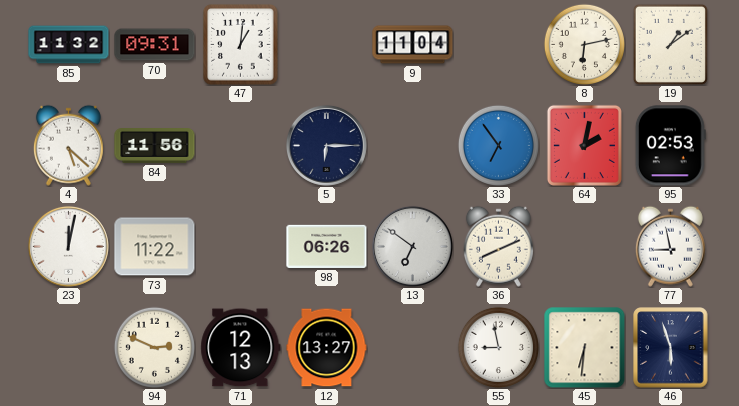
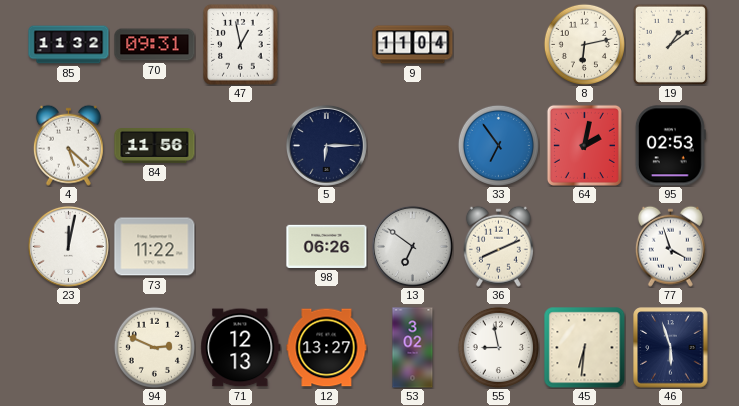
47: 1:01 -> 12:58
77: 8:58 -> 3:57
53: none -> 3:02
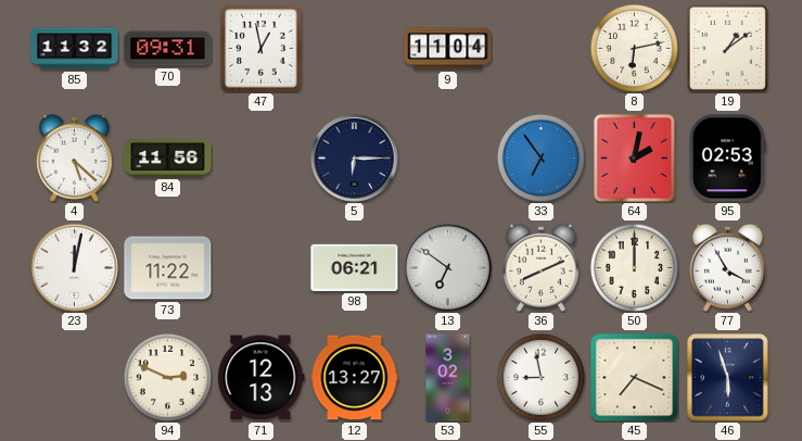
98: 06:26 -> 06:21
50: none -> 12:00
77: 3:57 -> 3:55
45: 6:31 -> 7:19
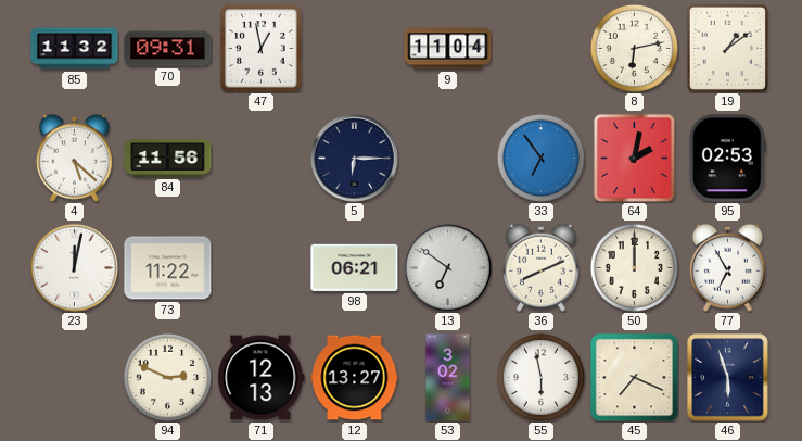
77: 3:55 -> 6:55
55: 8:58 -> 5:58
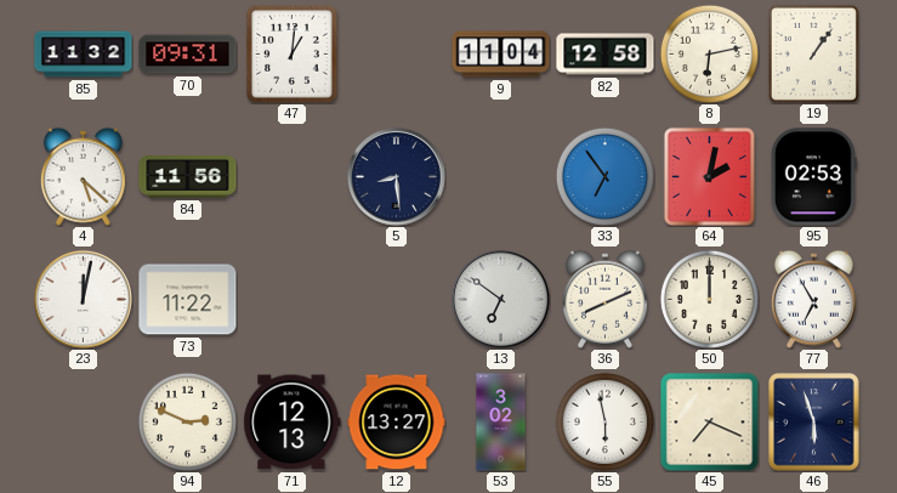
47: 12:58 -> 1:01
82: none -> 12:58
19: 1:09 -> 1:06
5: 6:15 -> 8:29
98: 06:21 -> none
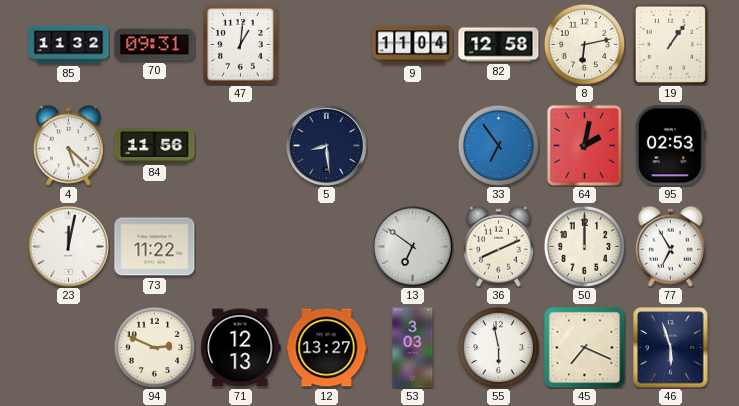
53: 3:02 -> 3:03
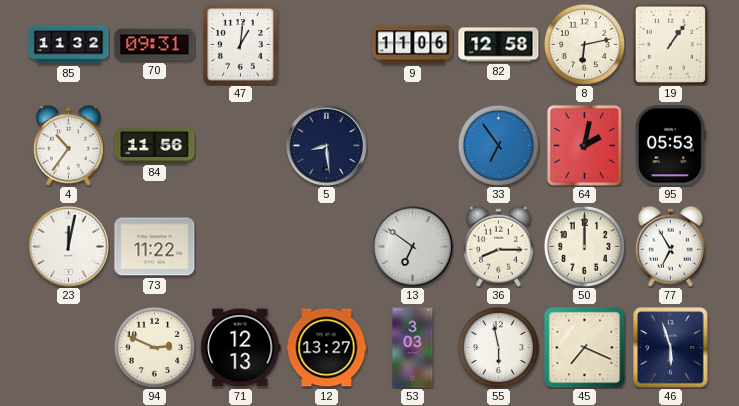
9: 11:04 -> 11:06
4: 5:22 -> 10:36
95: 02:53 -> 05:53
36: 8:11 -> 8:15
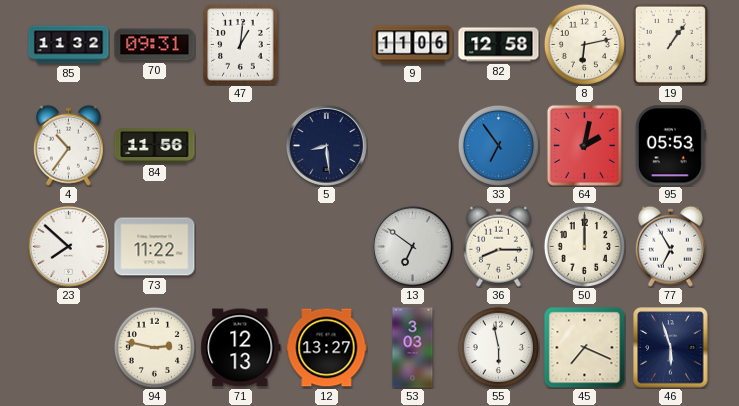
23: 12:02 -> 7:52
94: 2:49 -> 2:47
